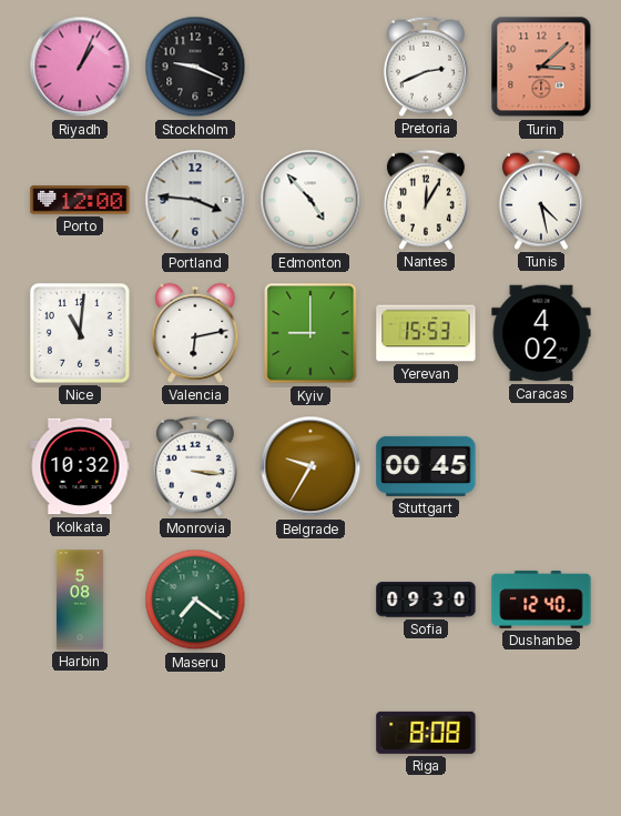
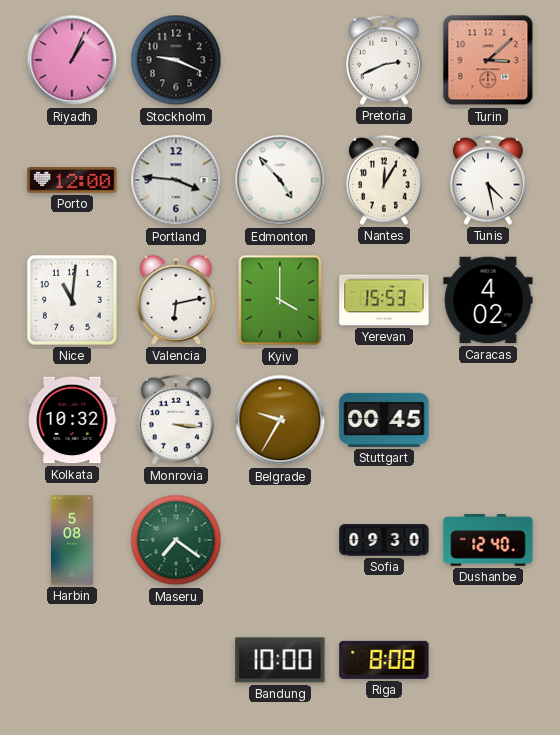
Kyiv: 9:00 -> 4:00
Bandung: none -> 10:00
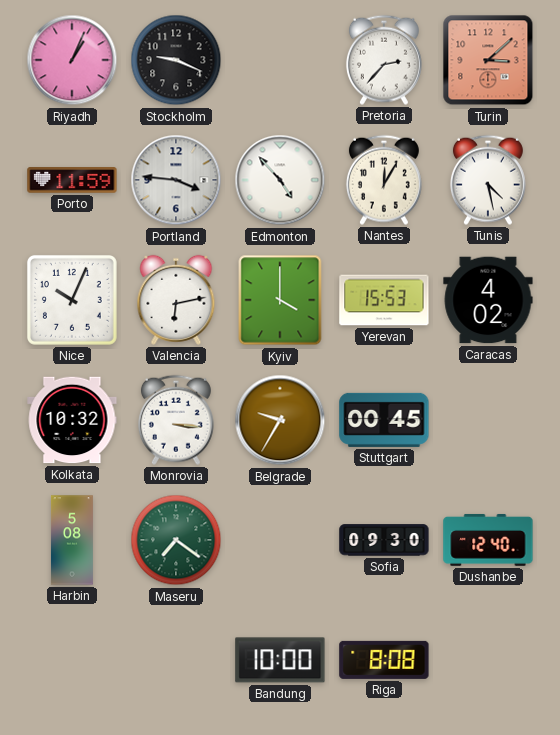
Pretoria: 2:41 -> 2:37
Porto: 12:00 -> 11:59
Nice: 11:01 -> 10:04
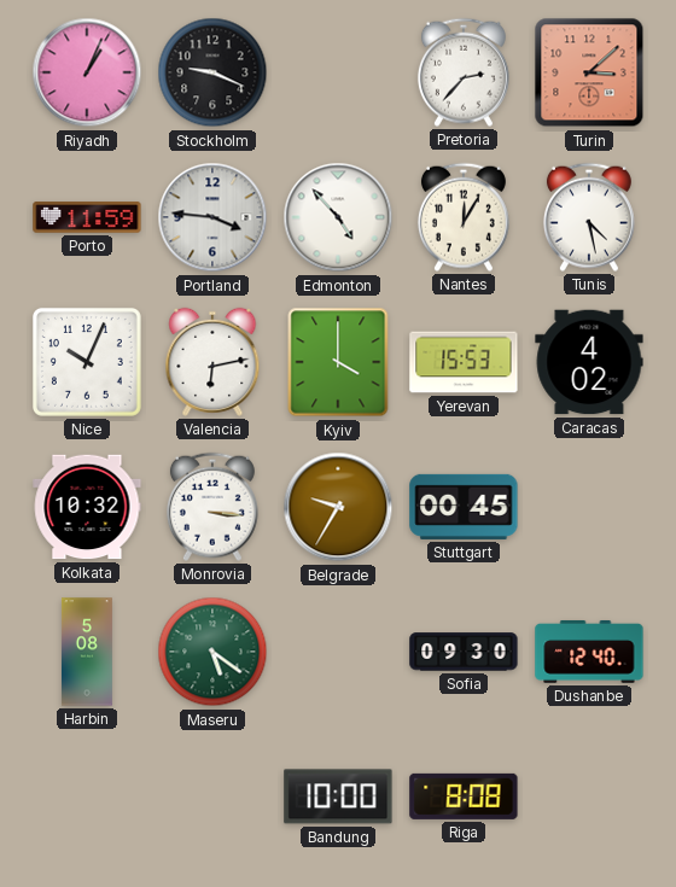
Maseru: 7:21 -> 5:21
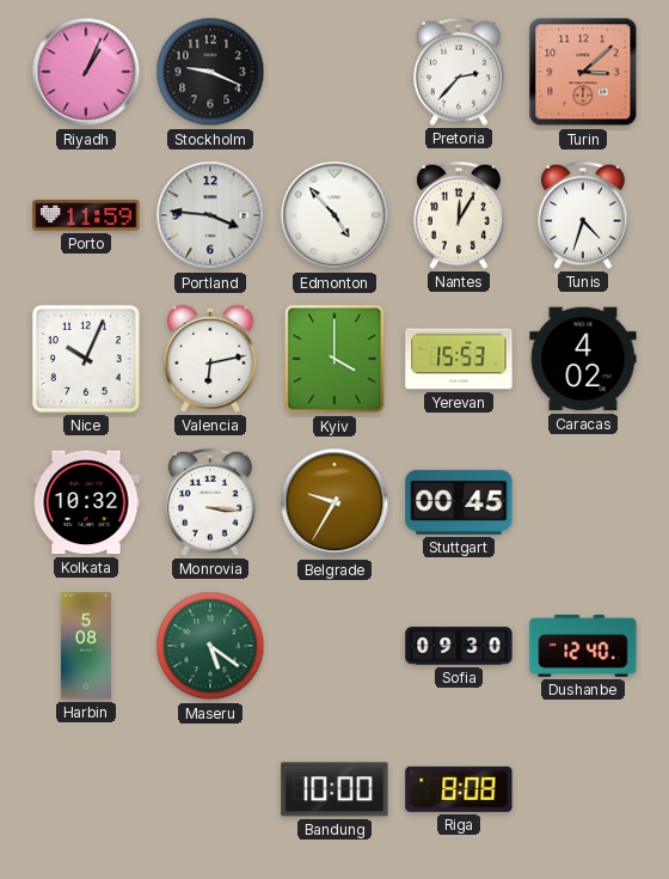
Tunis: 4:28 -> 4:33
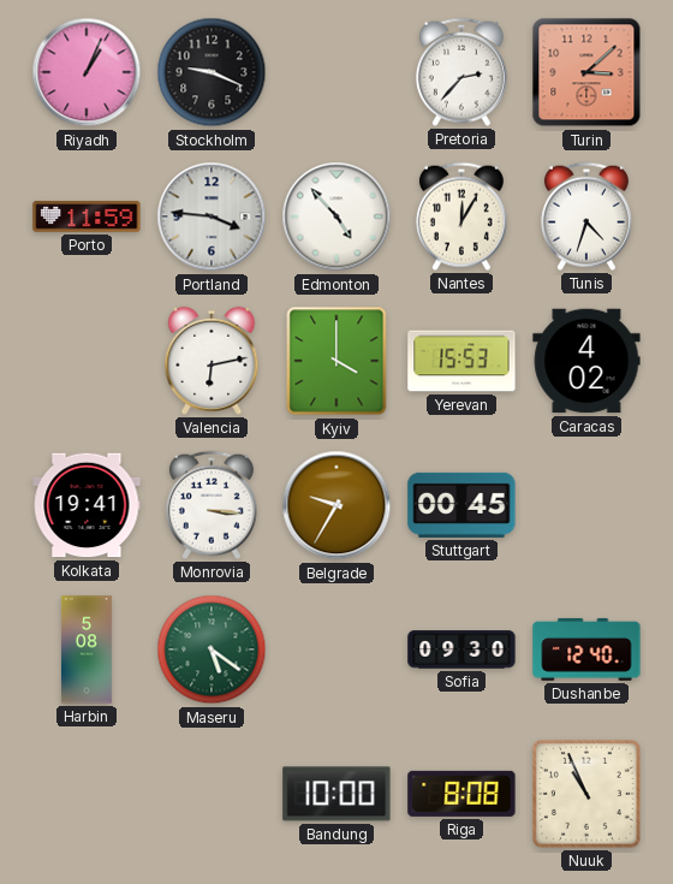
Nice: 10:04 -> none
Kolkata: 10:32 -> 19:41
Nuuk: none -> 10:56
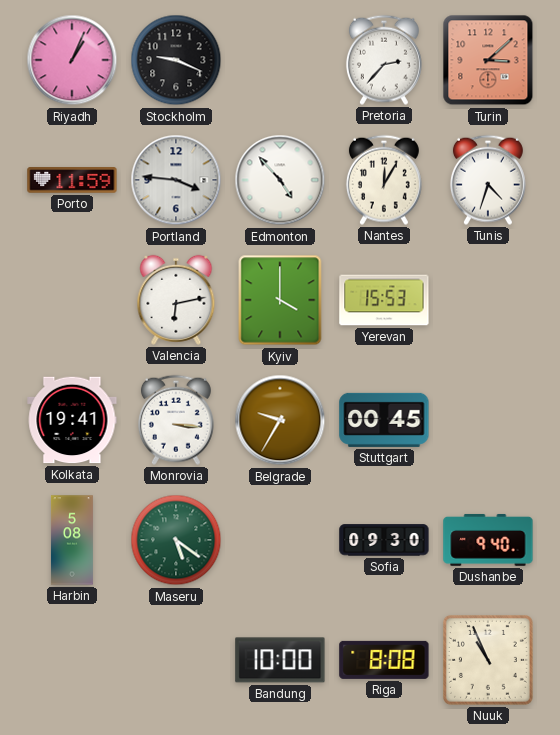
Caracas: 4:02 -> none
Dushanbe: 12:40 -> 9:40
